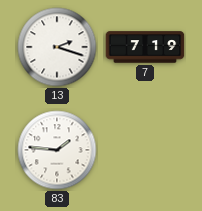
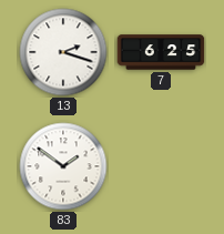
7: 7:19 -> 6:25
83: 1:46 -> 1:51
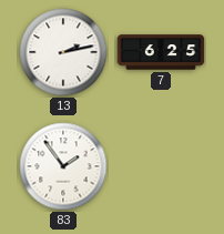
13: 2:18 -> 2:13
83: 1:51 -> 1:54
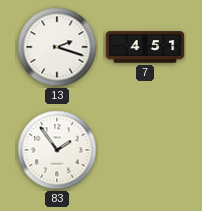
13: 2:13 -> 2:18
7: 6:25 -> 4:51
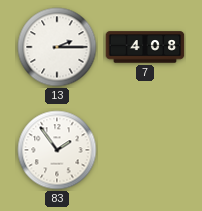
13: 2:18 -> 2:15
7: 4:51 -> 4:08
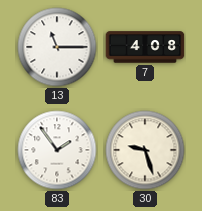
13: 2:15 -> 11:15
30: none -> 9:27
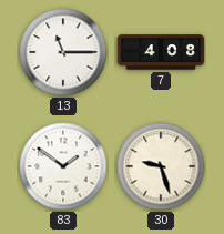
83: 1:54 -> 1:51
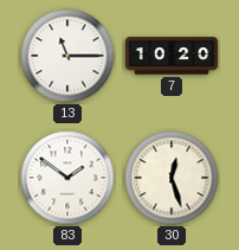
7: 4:08 -> 10:20
30: 9:27 -> 12:27
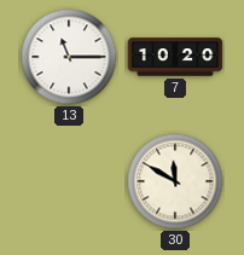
83: 1:51 -> none
30: 12:27 -> 11:50
